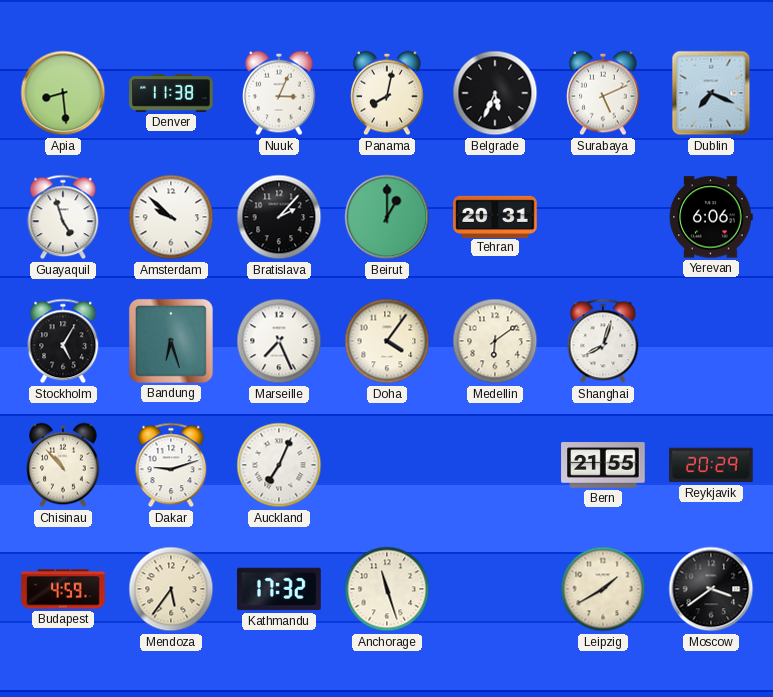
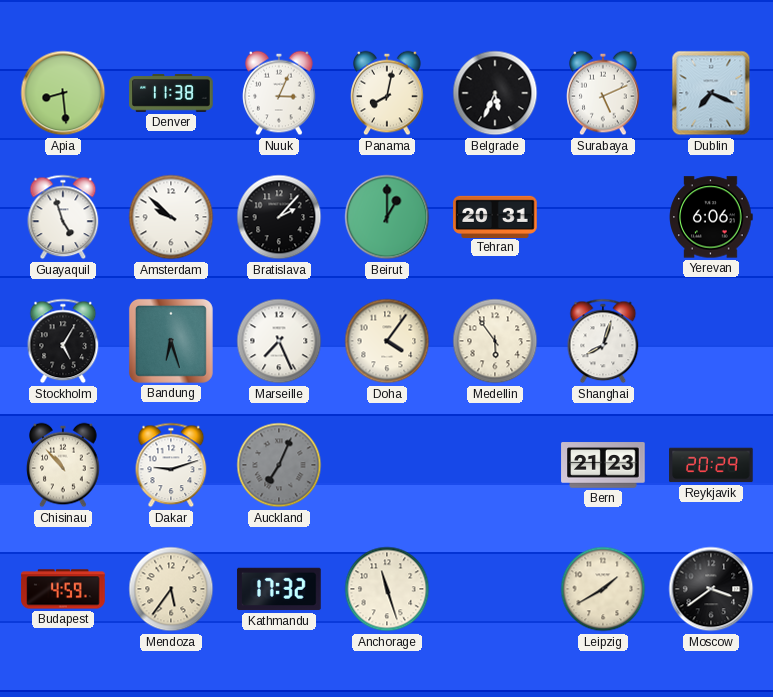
Medellin: 6:09 -> 5:54
Auckland dial: white -> grey
Bern: 21:55 -> 21:23
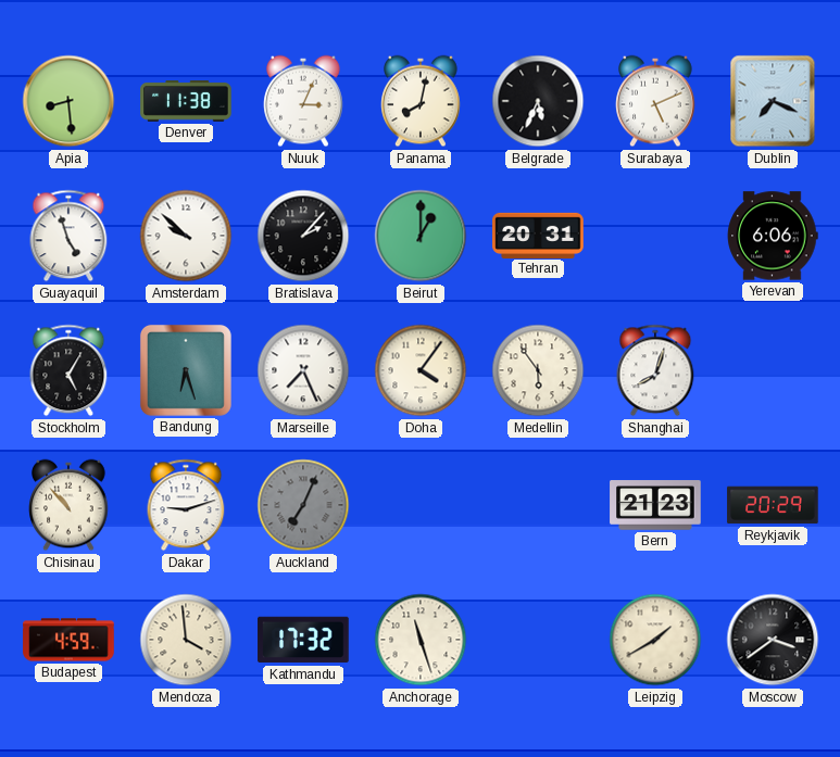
Mendoza: 5:36 -> 3:59
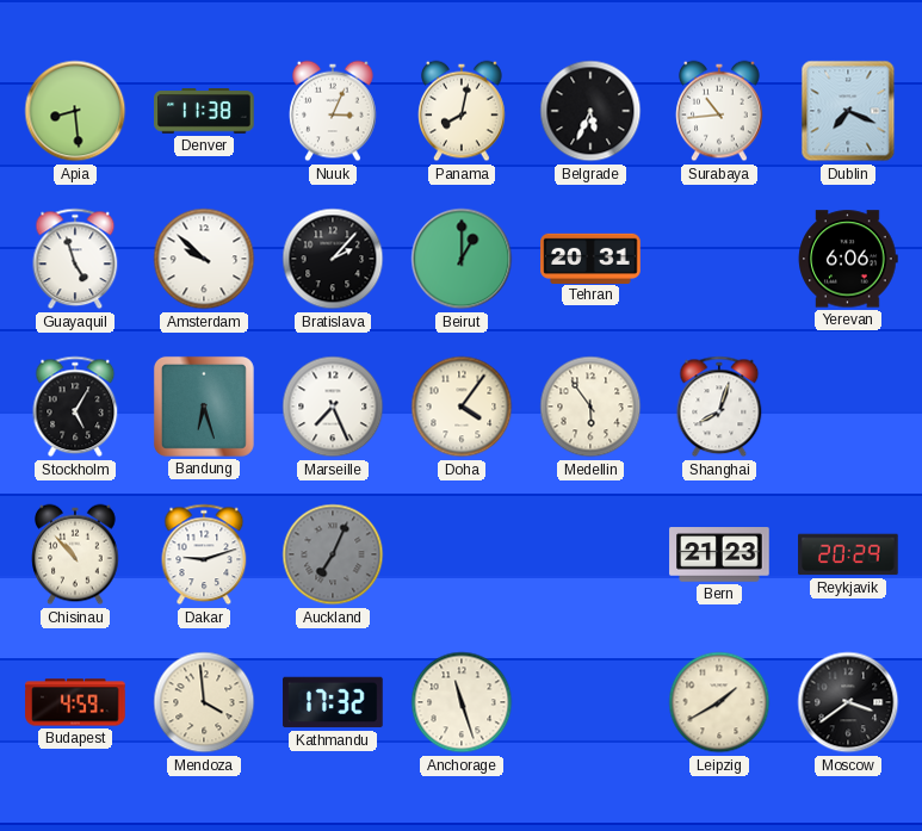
Surabaya: 5:11 -> 10:44
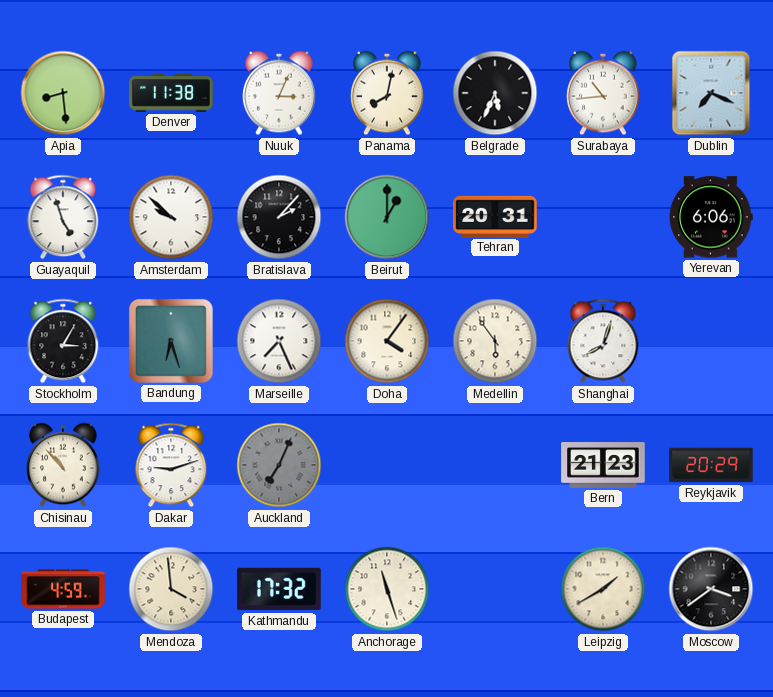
Stockholm: 5:05 -> 3:05
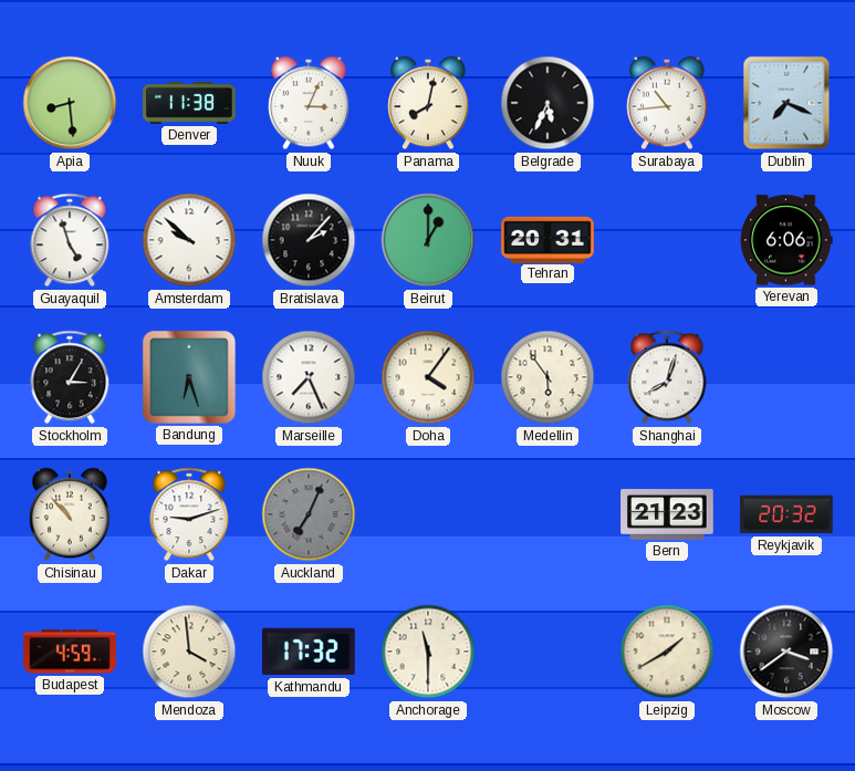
Reykjavik: 20:29 -> 20:32
Anchorage: 11:27 -> 11:30
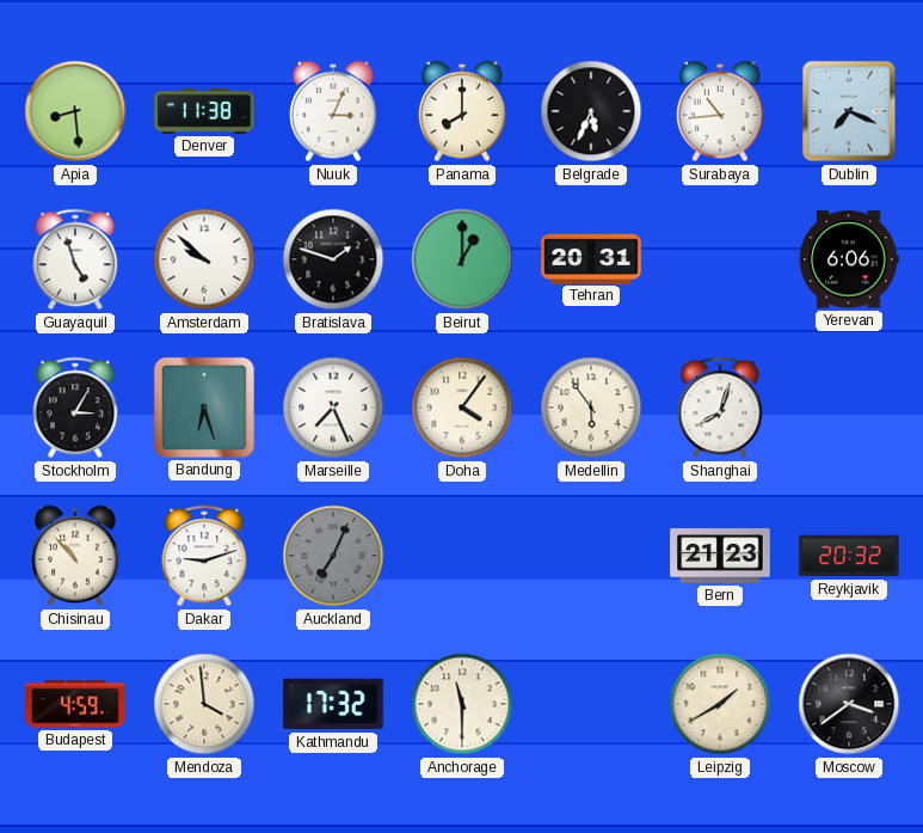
Panama: 8:02 -> 8:00
Bratislava: 2:07 -> 1:48
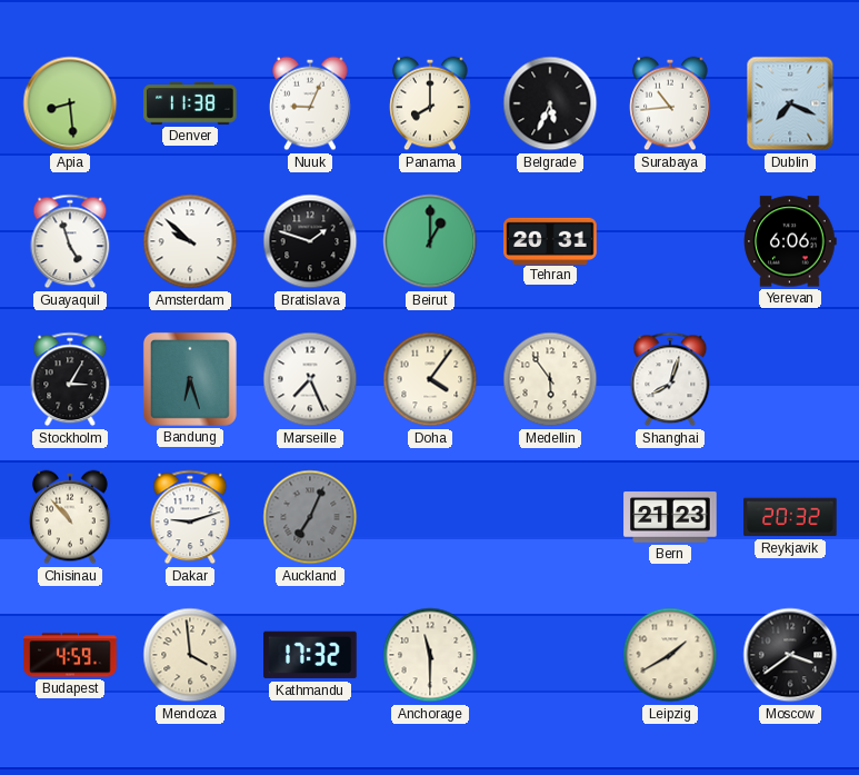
Nuuk: 3:04 -> 9:04
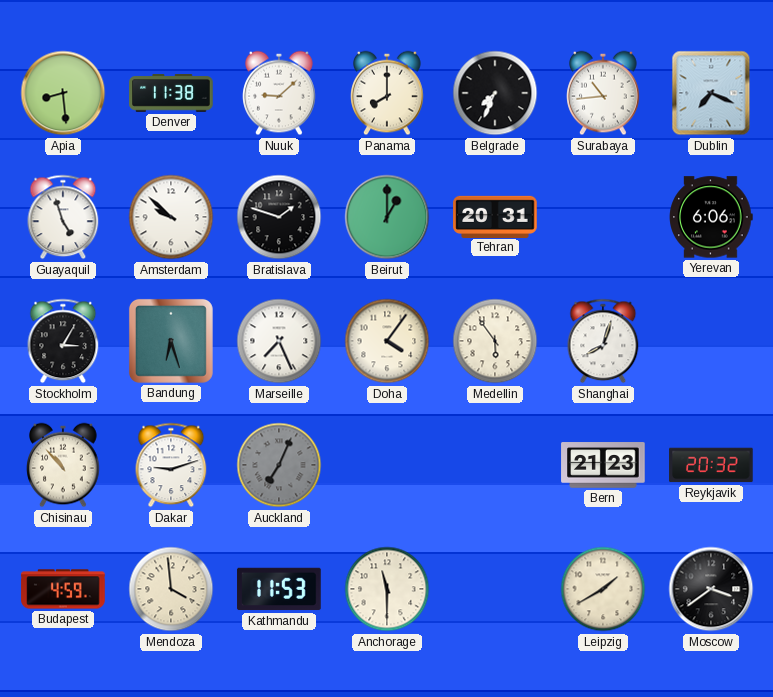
Nuuk: 9:04 -> 9:08
Belgrade: 5:34 -> 7:34
Kathmandu: 17:32 -> 11:53
